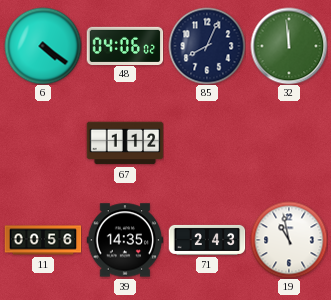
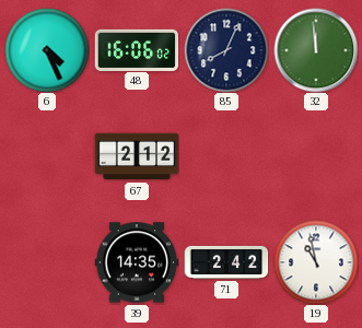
6: 4:21 -> 4:26
48: 04:06 -> 16:06
67: 1:12 -> 2:12
11: 00:56 -> none
71: 2:43 -> 2:42
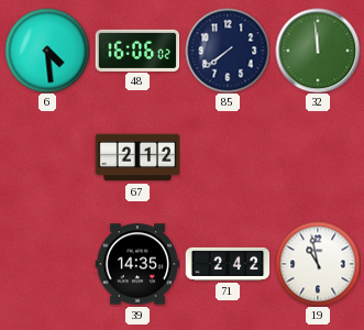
6: 4:26 -> 4:29
85: 8:04 -> 7:39
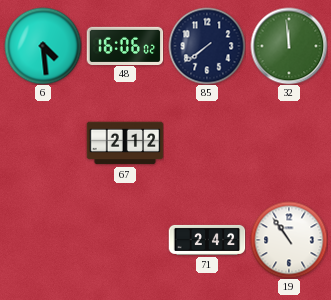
39: 14:35 -> none
19: 10:58 -> 10:54
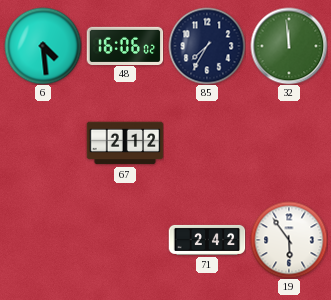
85: 7:39 -> 7:35
19: 10:54 -> 5:54
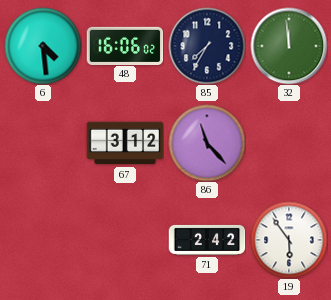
67: 2:12 -> 3:12
86: none -> 11:23
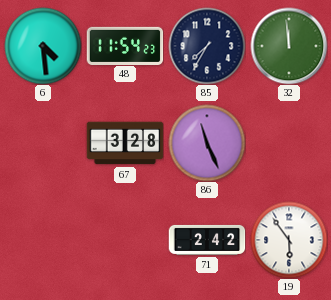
48: 16:06 -> 11:54
67: 3:12 -> 3:28
86: 11:23 -> 11:26
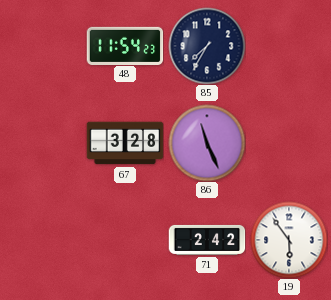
6: 4:29 -> none
32: 11:59 -> none
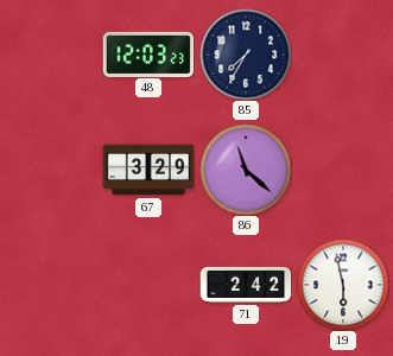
48: 11:54 -> 12:03
67: 3:28 -> 3:29
86: 11:26 -> 11:22
19: 5:54 -> 5:58
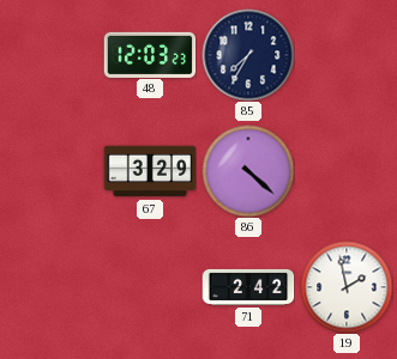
86: 11:22 -> 4:22
19: 5:58 -> 1:58
